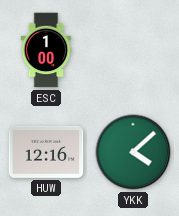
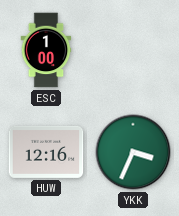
YKK: 4:08 -> 3:34
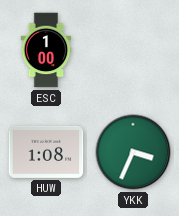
HUW: 12:16 -> 1:08
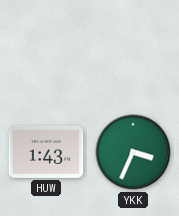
ESC: 1:00 -> none
HUW: 1:08 -> 1:43
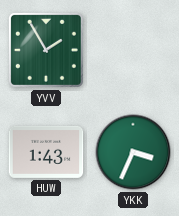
YVV: none -> 1:55
